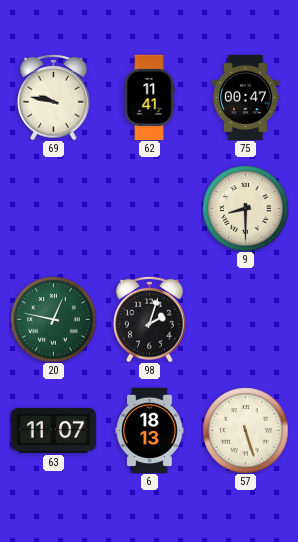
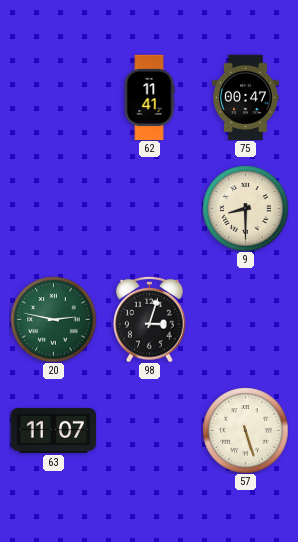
69: 9:47 -> none
20: 12:47 -> 2:47
98: 2:03 -> 3:03
6: 18:13 -> none
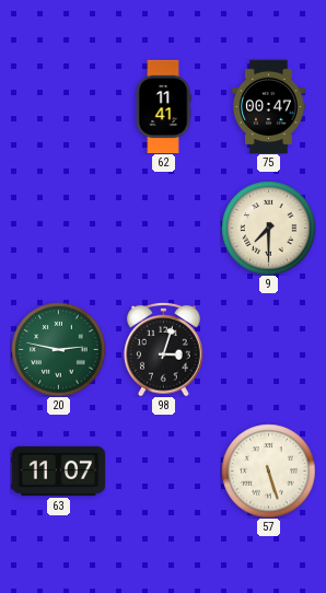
9: 8:30 -> 7:30
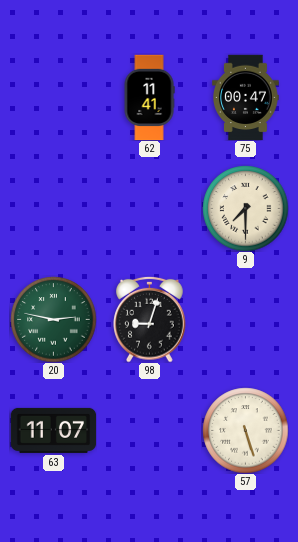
98: 3:03 -> 9:03
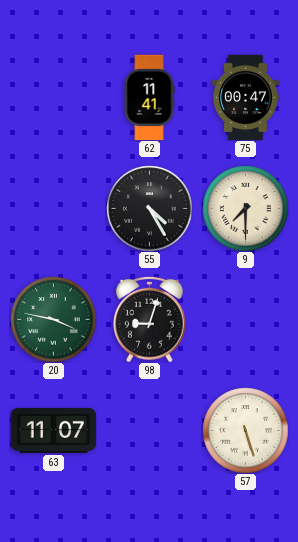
55: none -> 4:25
20: 2:47 -> 3:47
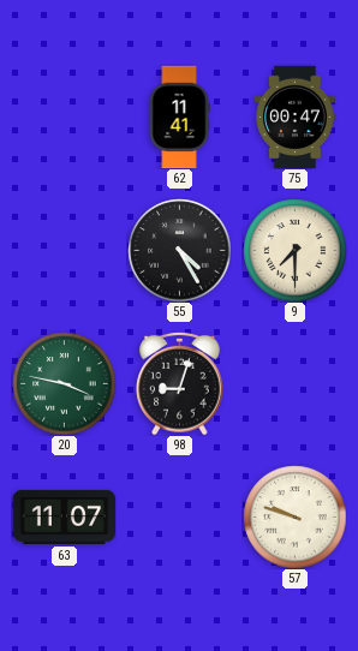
57: 5:27 -> 9:48
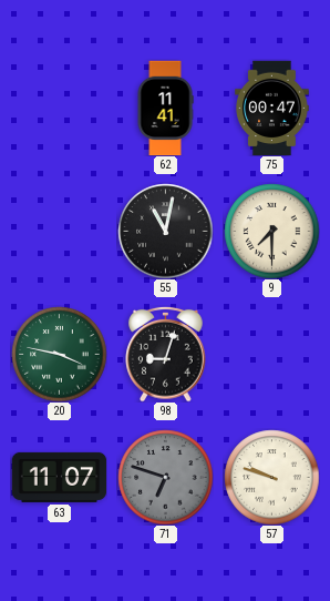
55: 4:25 -> 11:02
71: none -> 6:48
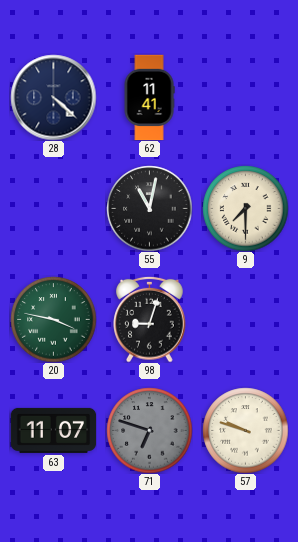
28: none -> 4:22
75: 00:47 -> none
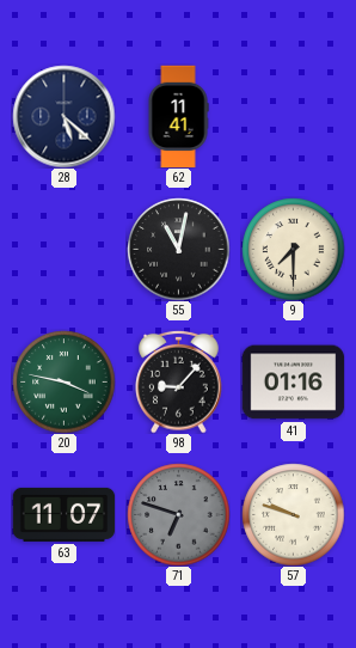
28: 4:22 -> 5:22
98: 9:03 -> 9:07
41: none -> 01:16
